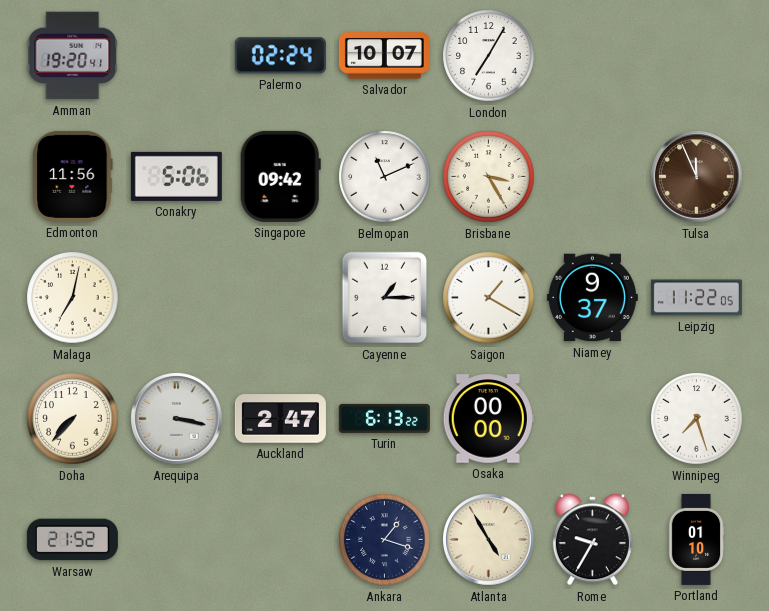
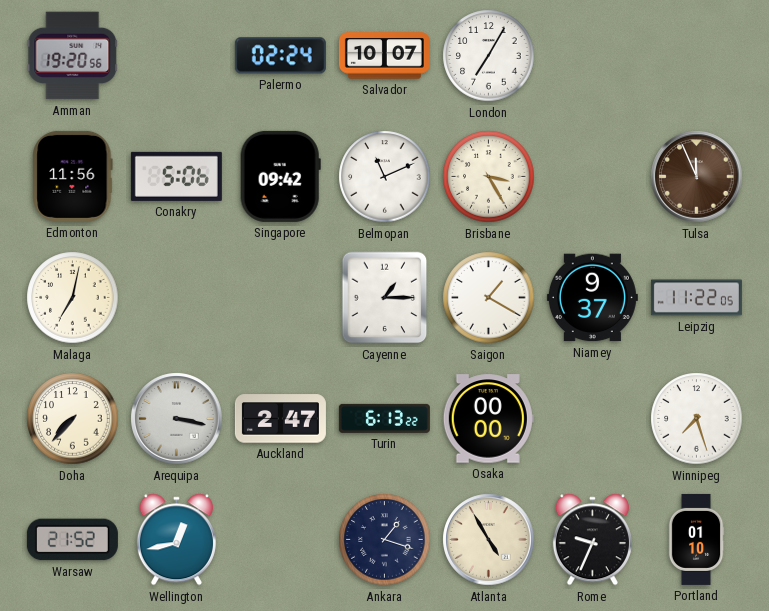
Amman: 19:20:41 -> 19:20:56
Wellington: none -> 12:43
Rome: 9:35 -> 9:34
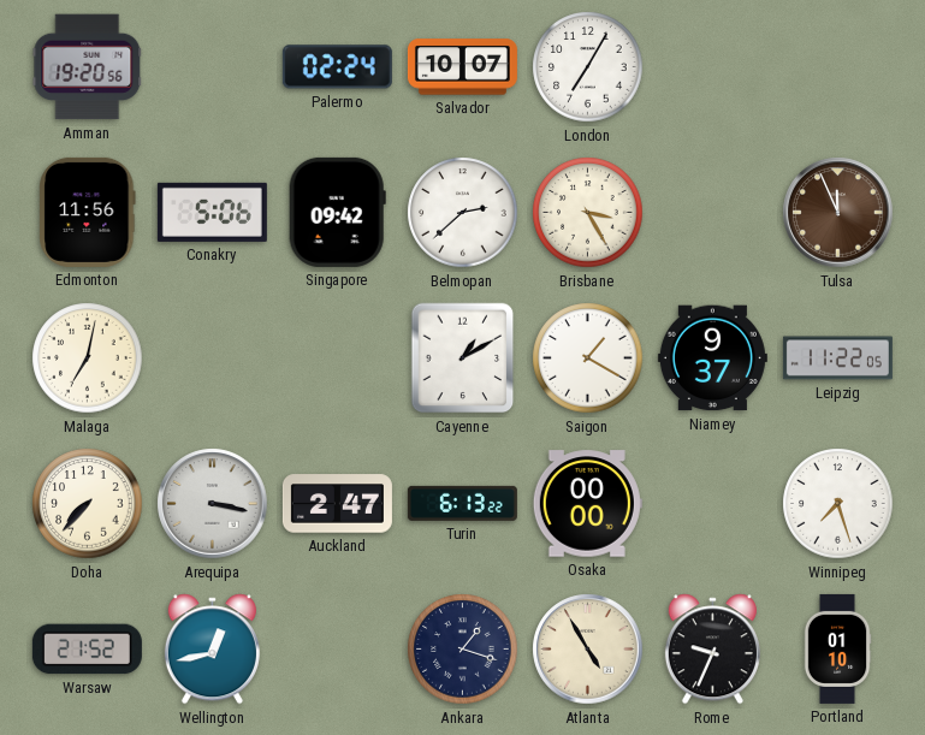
Belmopan: 11:11 -> 2:38
Cayenne: 1:15 -> 1:10
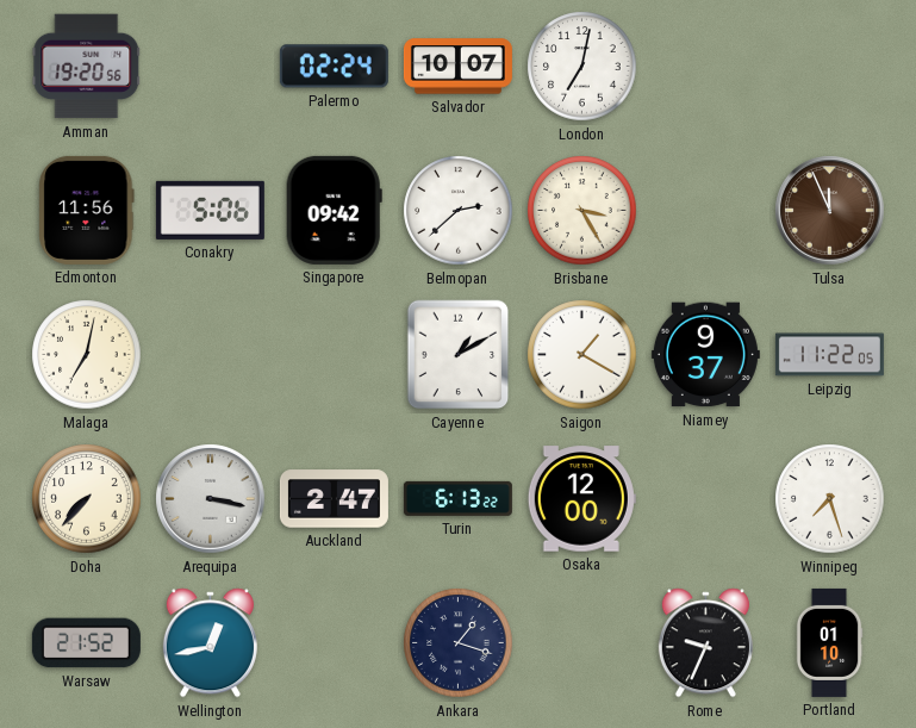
London: 7:05 -> 7:02
Osaka: 00:00 -> 12:00
Atlanta: 4:55 -> none
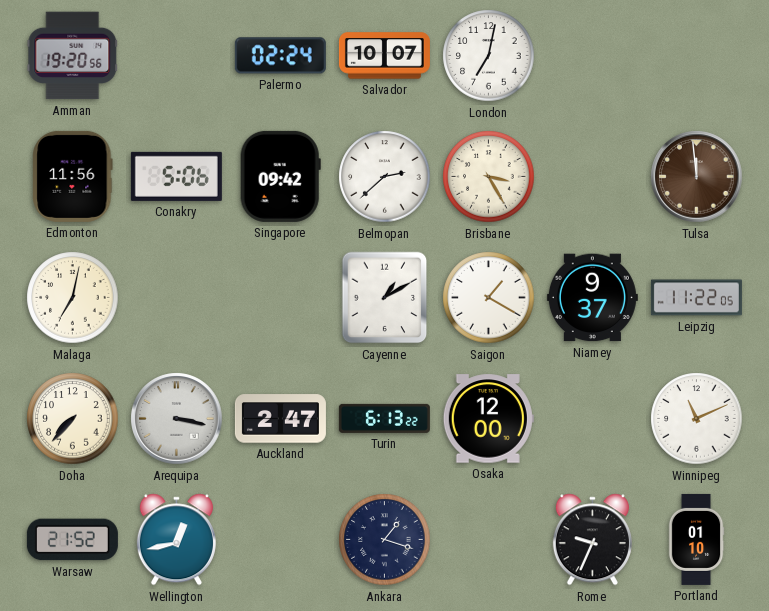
Tulsa: 11:56 -> 11:59
Winnipeg: 7:27 -> 11:11
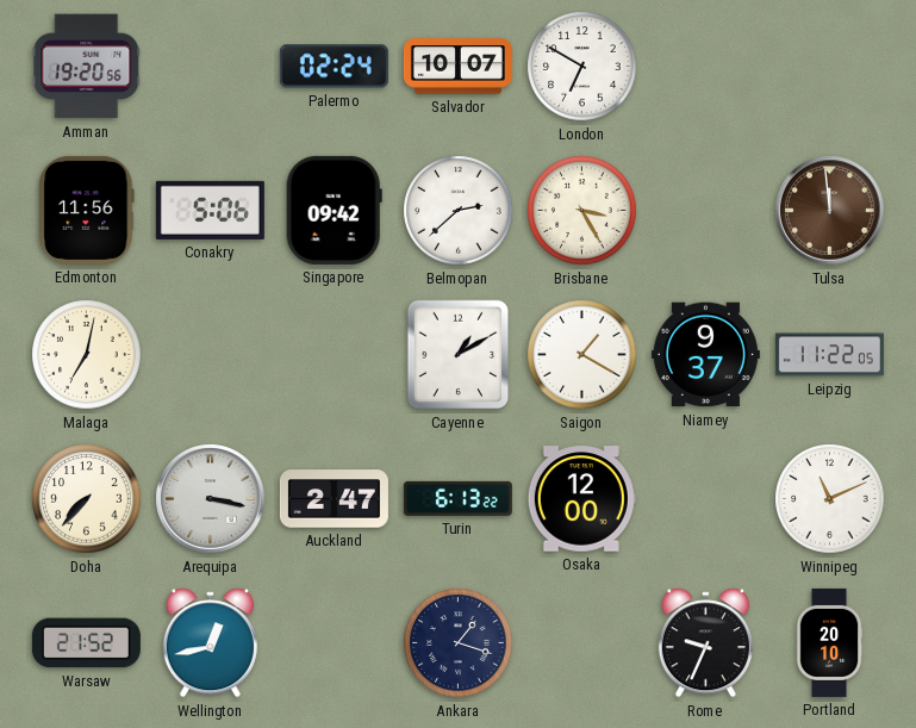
London: 7:02 -> 6:50
Portland: 01:10 -> 20:10
